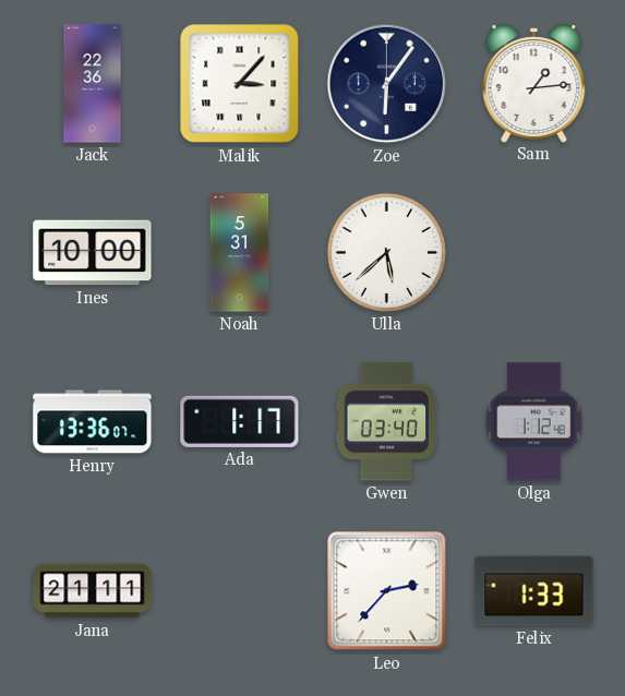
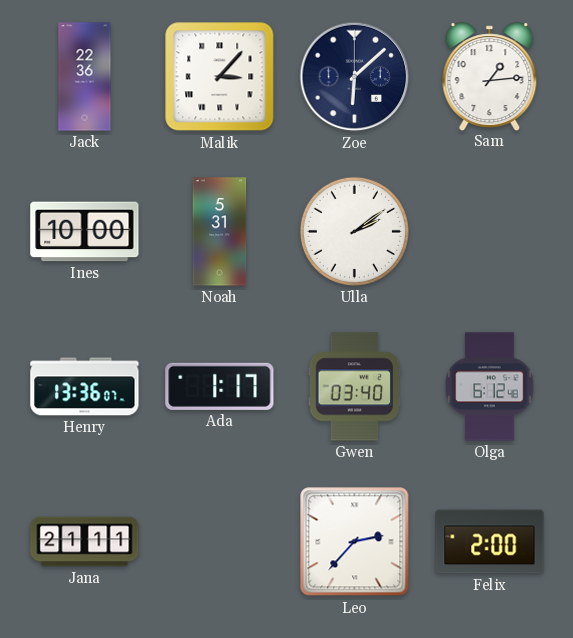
Zoe: 6:06 -> 6:08
Ulla: 5:38 -> 2:09
Olga: 1:12 -> 6:12
Felix: 1:33 -> 2:00
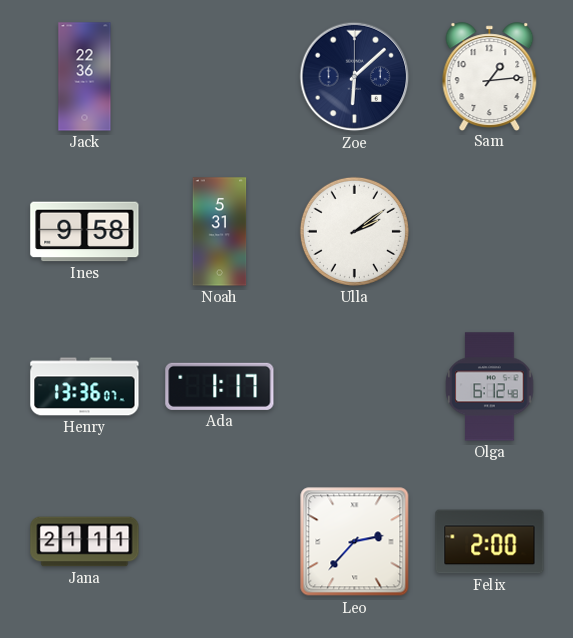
Malik: 3:07 -> none
Ines: 10:00 -> 9:58
Gwen: 03:40 -> none
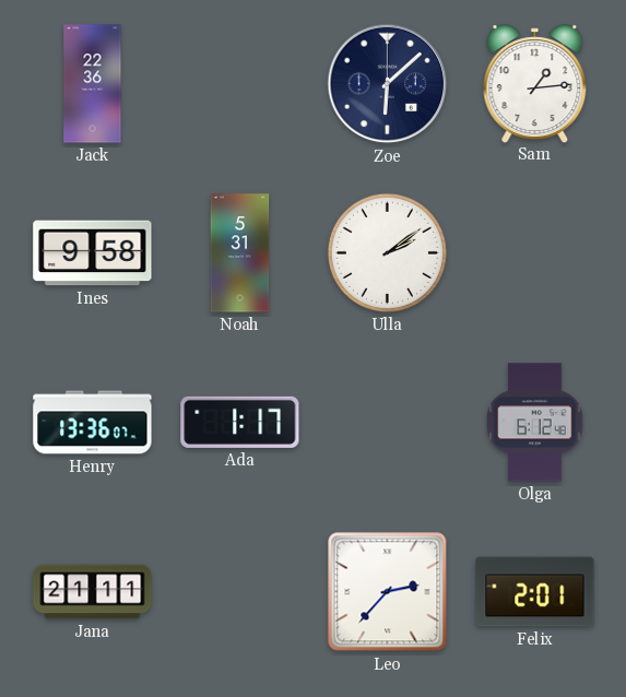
Felix: 2:00 -> 2:01
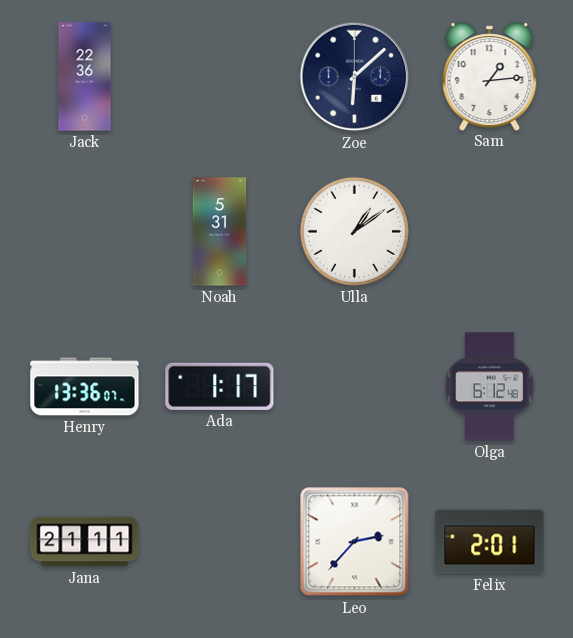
Ines: 9:58 -> none
Ulla: 2:09 -> 1:09
